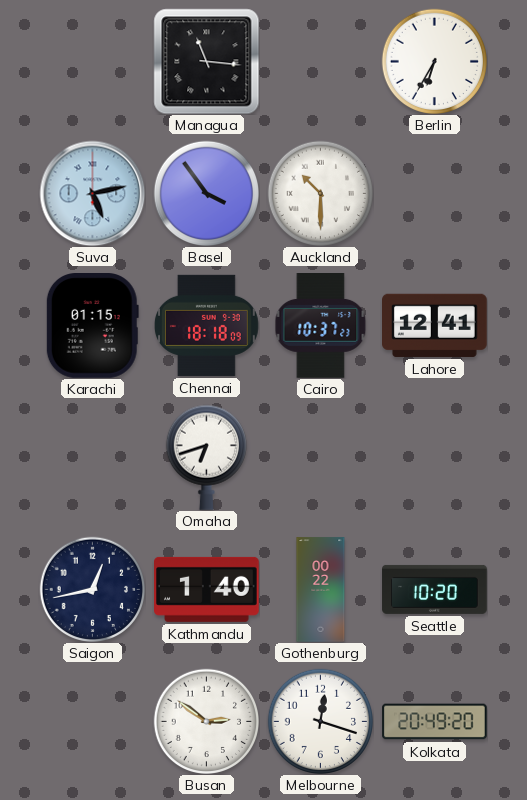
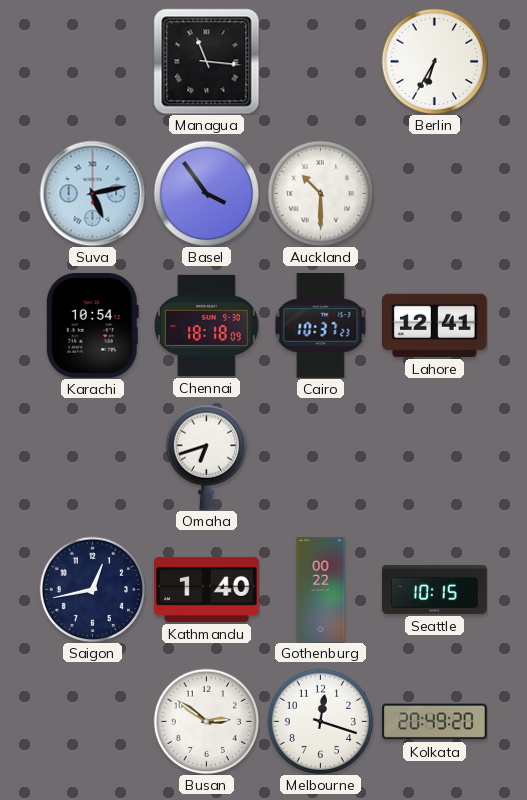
Karachi: 01:15 -> 10:54
Seattle: 10:20 -> 10:15
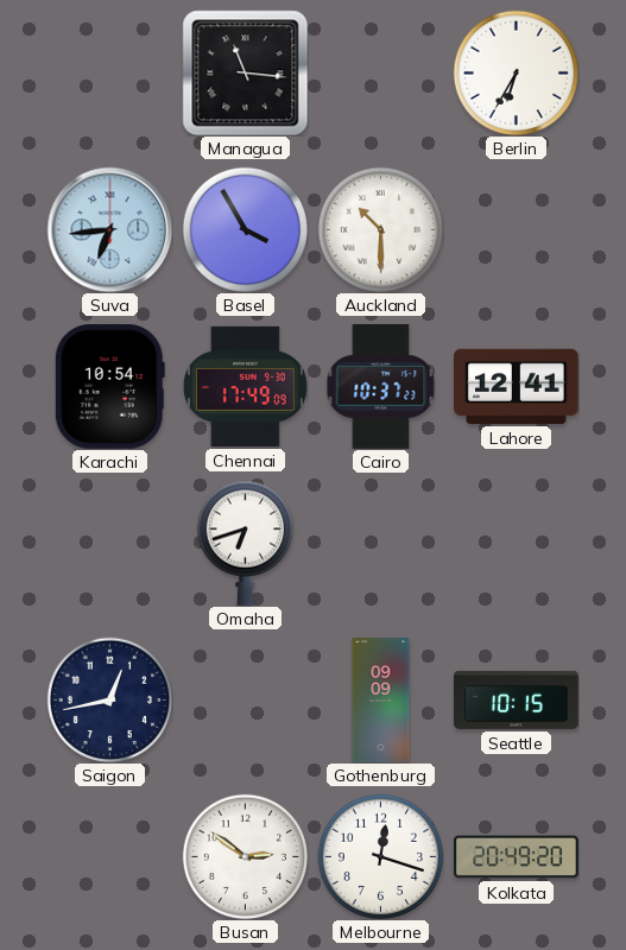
Suva: 5:13 -> 6:44
Basel: 3:54 -> 3:55
Chennai: 18:18 -> 17:49
Kathmandu: 1:40 -> none
Gothenburg: 00:22 -> 09:09
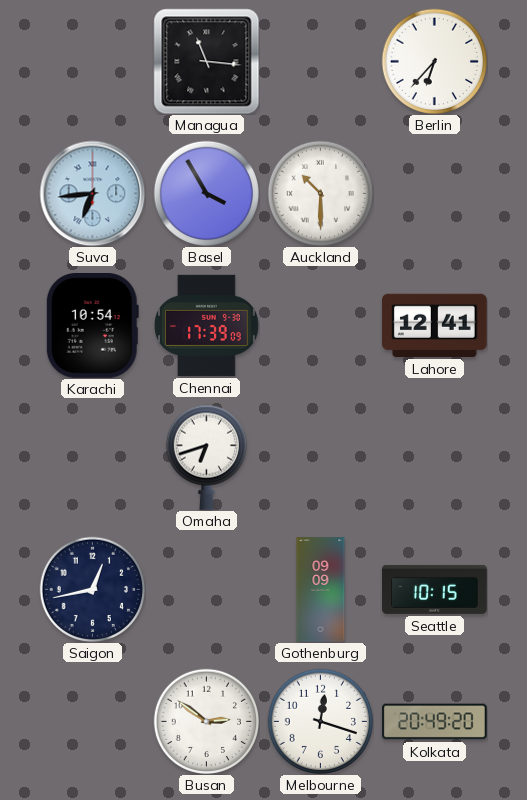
Berlin: 6:35 -> 6:37
Chennai: 17:49 -> 17:39
Cairo: 10:37 -> none
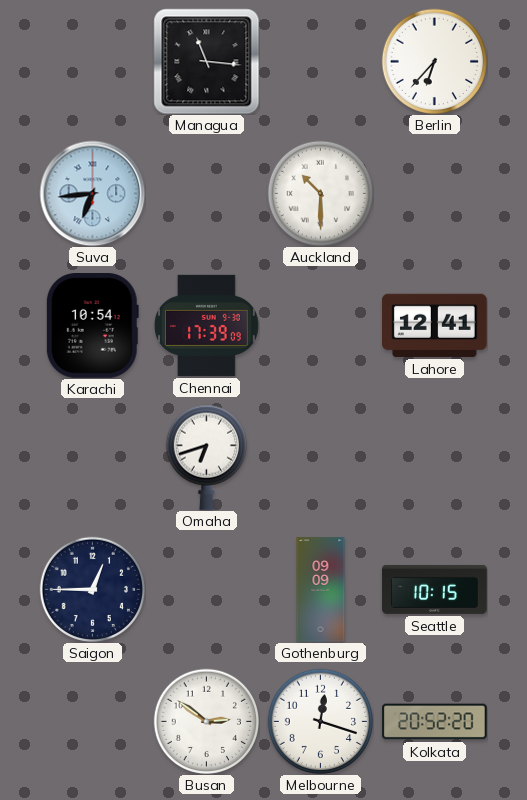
Basel: 3:55 -> none
Saigon: 12:43 -> 12:45
Kolkata: 20:49 -> 20:52
